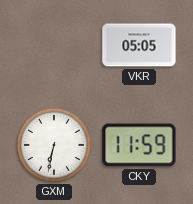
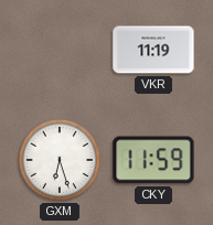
VKR: 05:05 -> 11:19
GXM: 6:32 -> 6:27
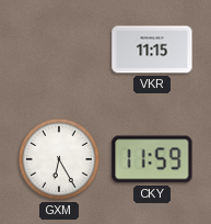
VKR: 11:19 -> 11:15
GXM: 6:27 -> 6:25
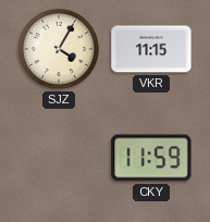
SJZ: none -> 4:05
GXM: 6:25 -> none
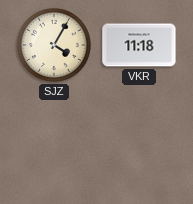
VKR: 11:15 -> 11:18
CKY: 11:59 -> none
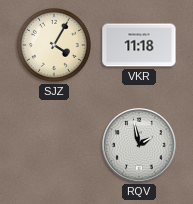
RQV: none -> 1:58
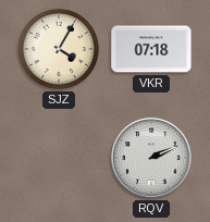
VKR: 11:18 -> 07:18
RQV: 1:58 -> 2:11
